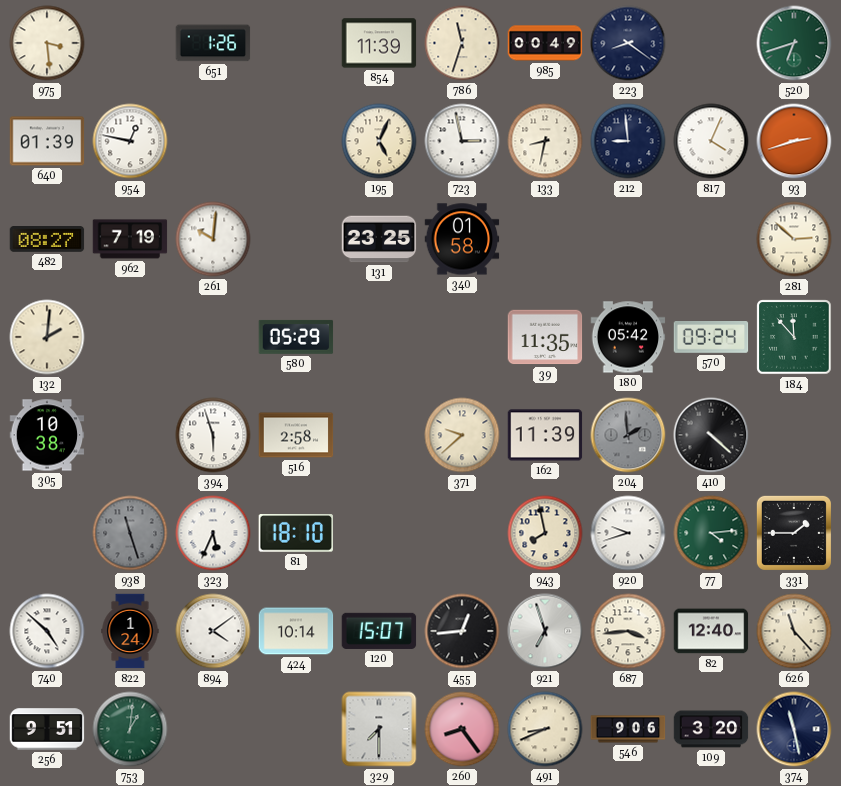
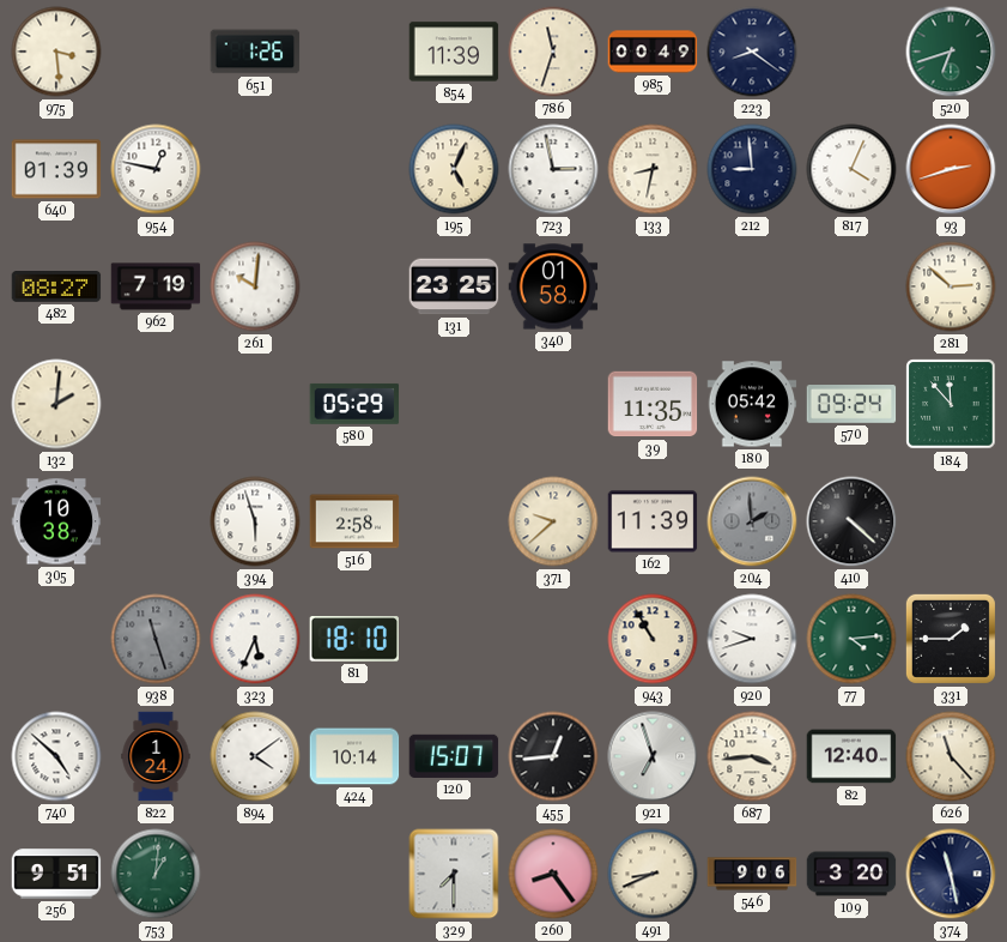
943: 7:58 -> 10:55
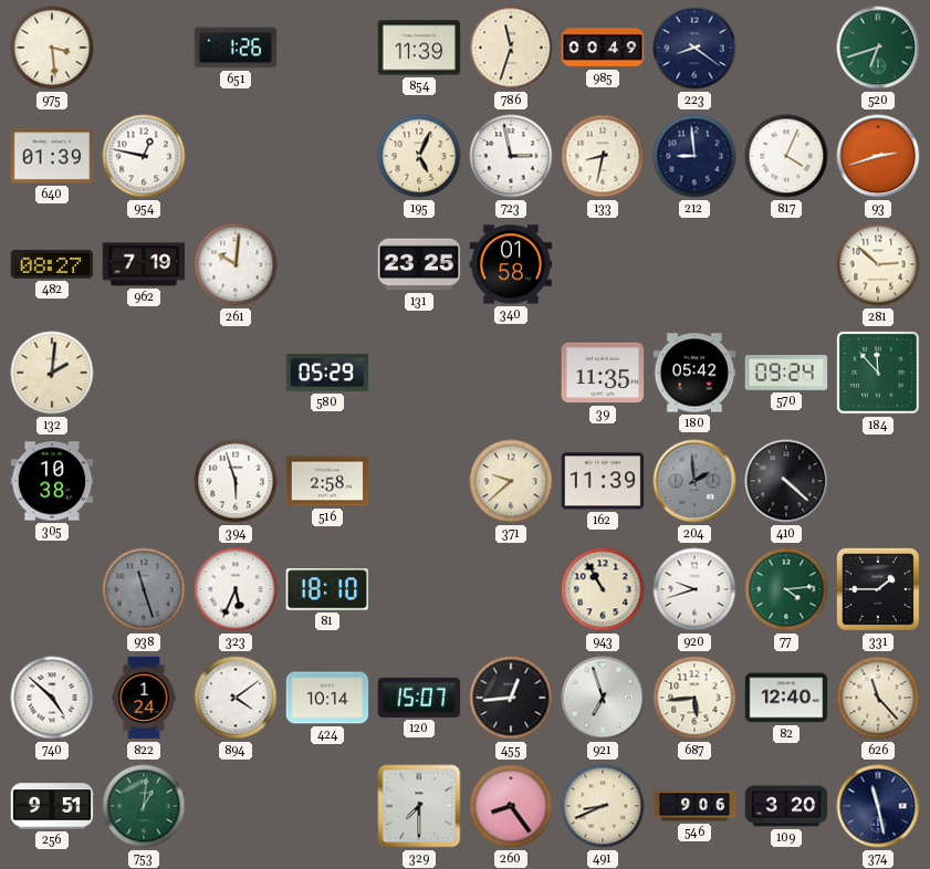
687: 3:44 -> 5:44
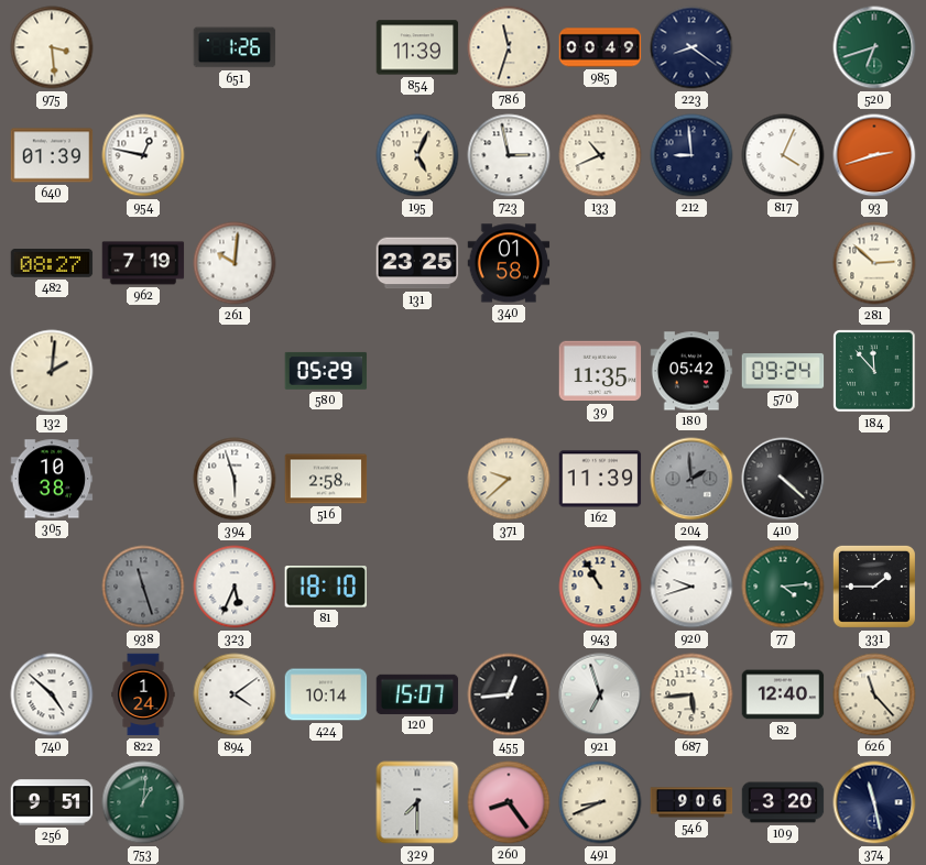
133: 8:32 -> 10:41
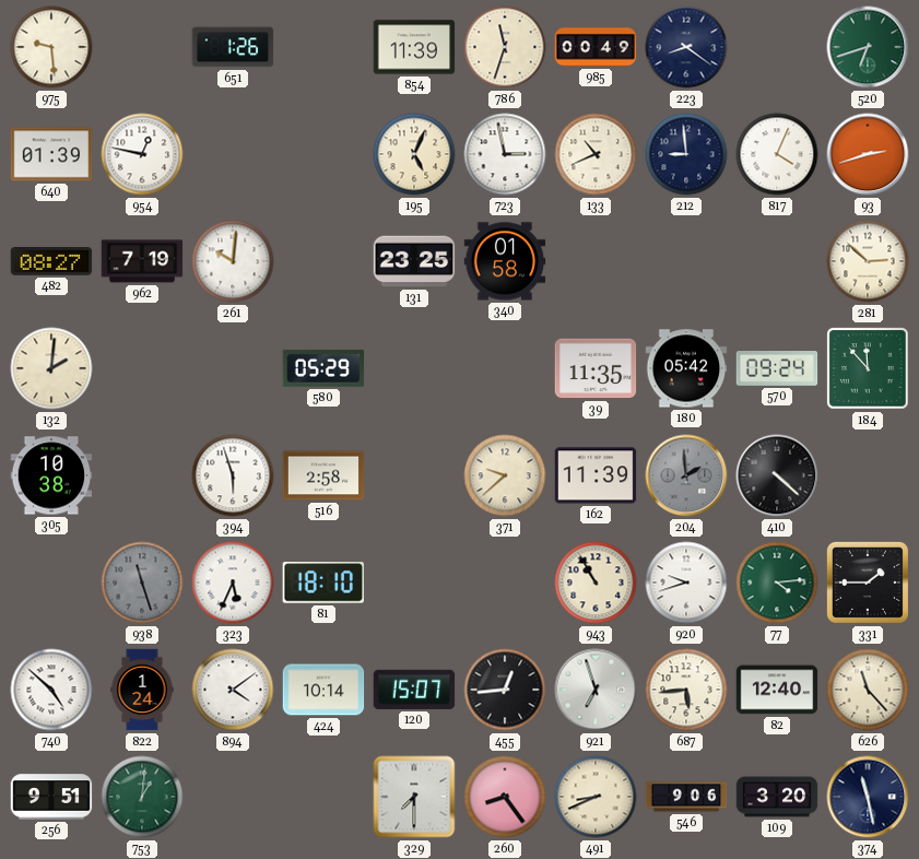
975: 3:29 -> 9:29
